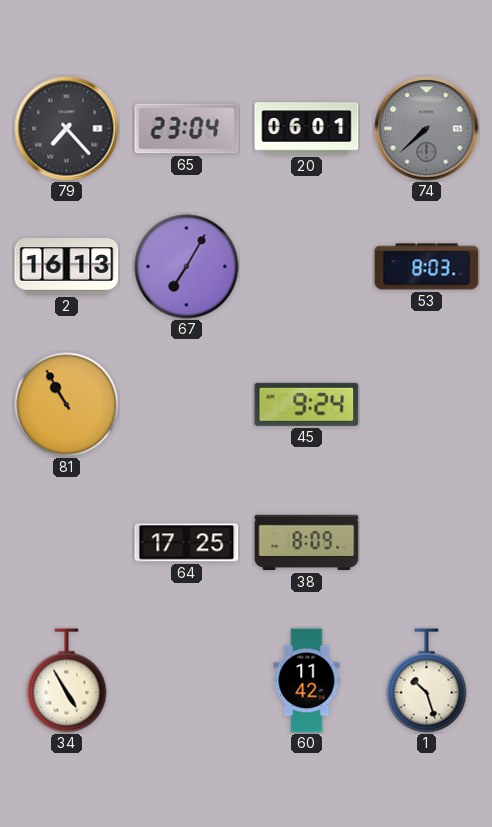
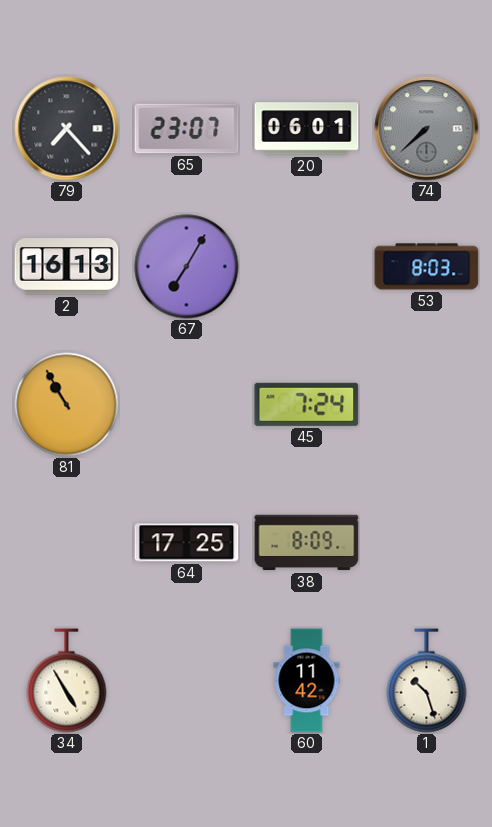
65: 23:04 -> 23:07
45: 9:24 -> 7:24
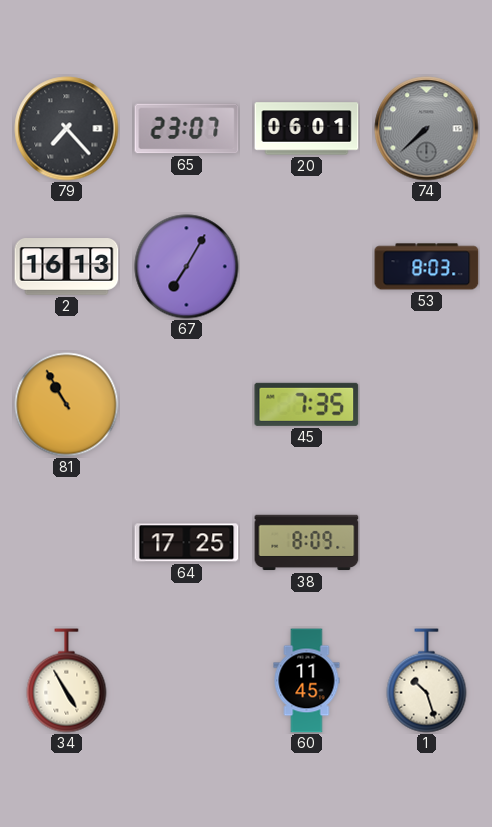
45: 7:24 -> 7:35
60: 11:42 -> 11:45
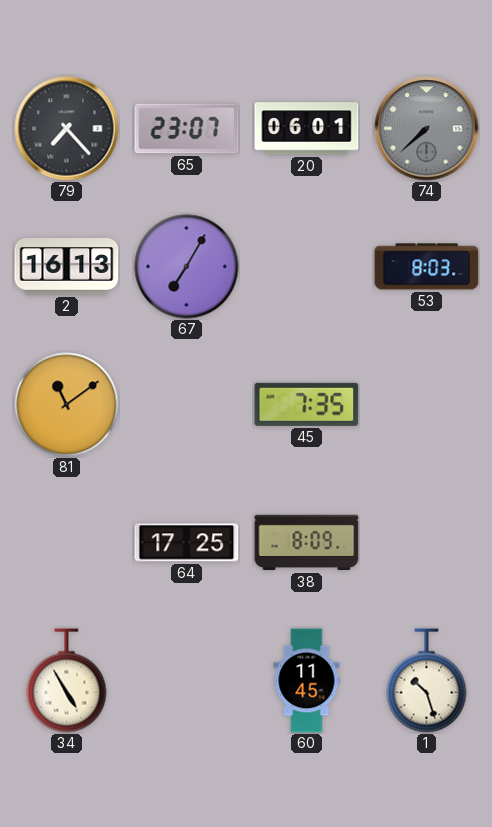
81: 10:55 -> 11:09
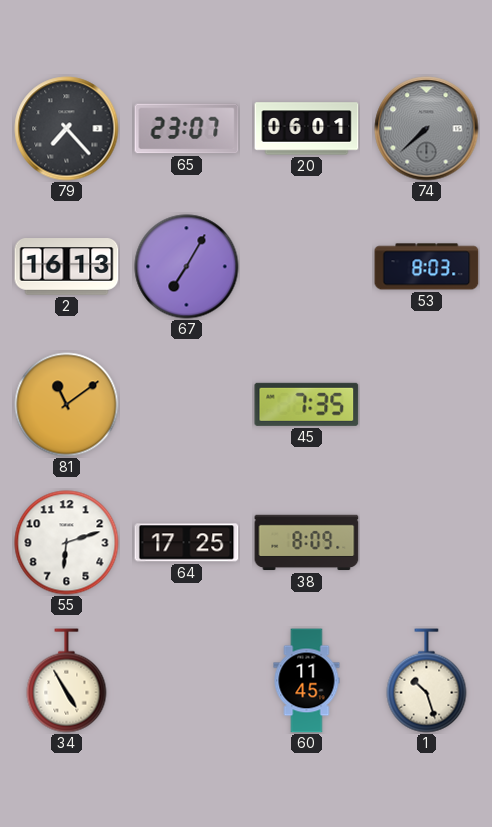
55: none -> 6:12
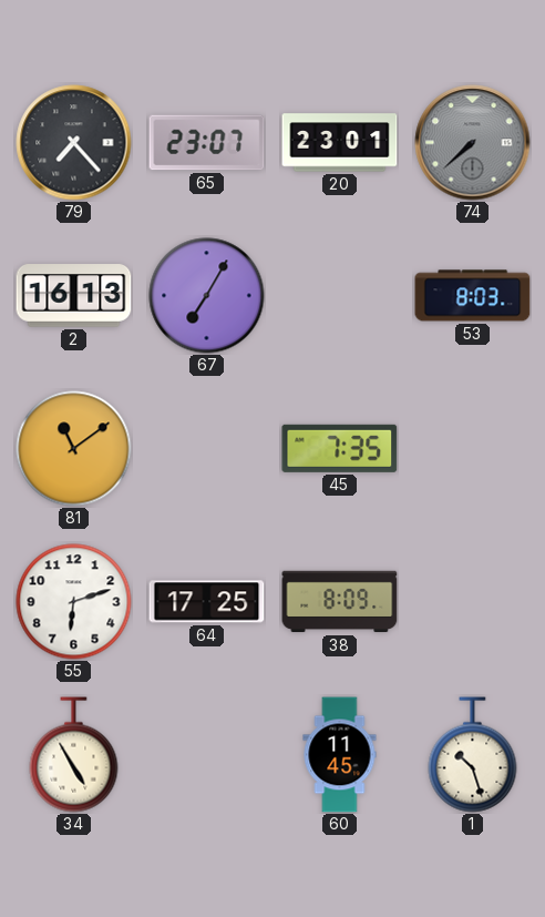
20: 06:01 -> 23:01
